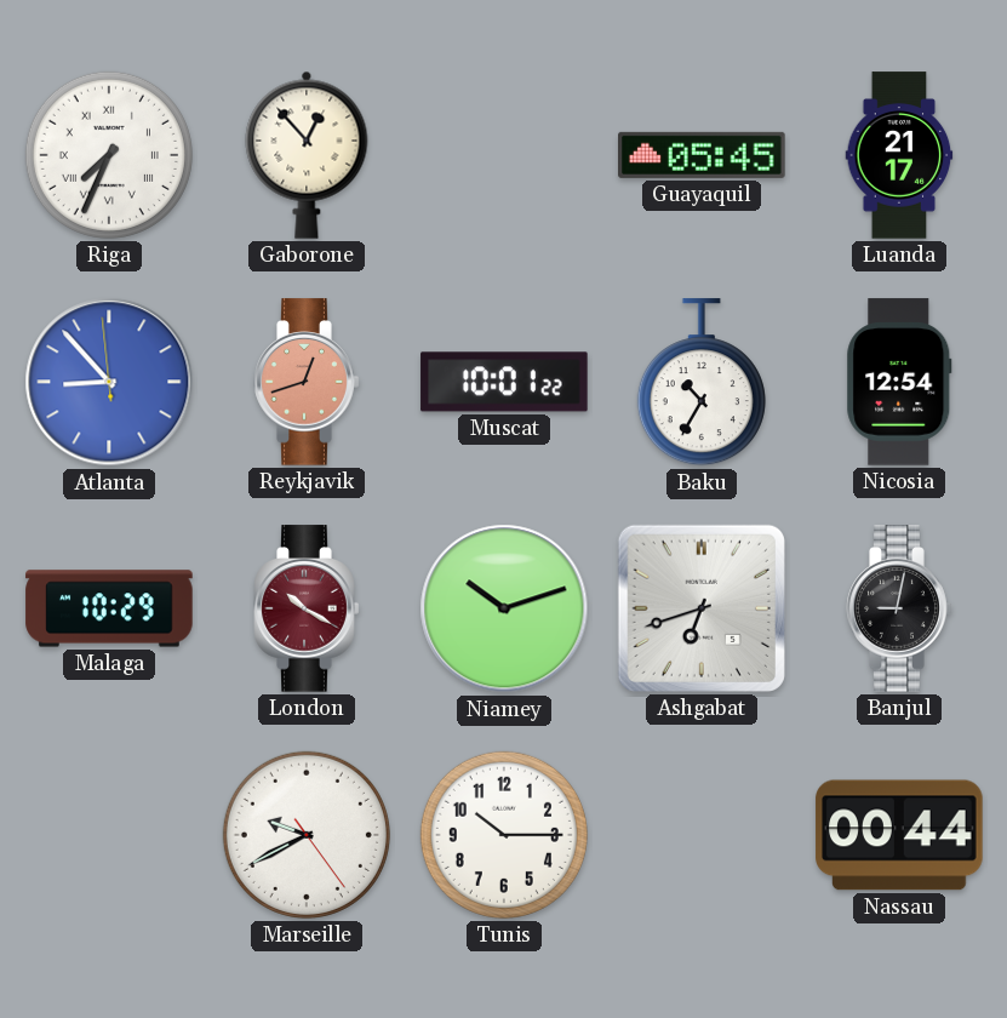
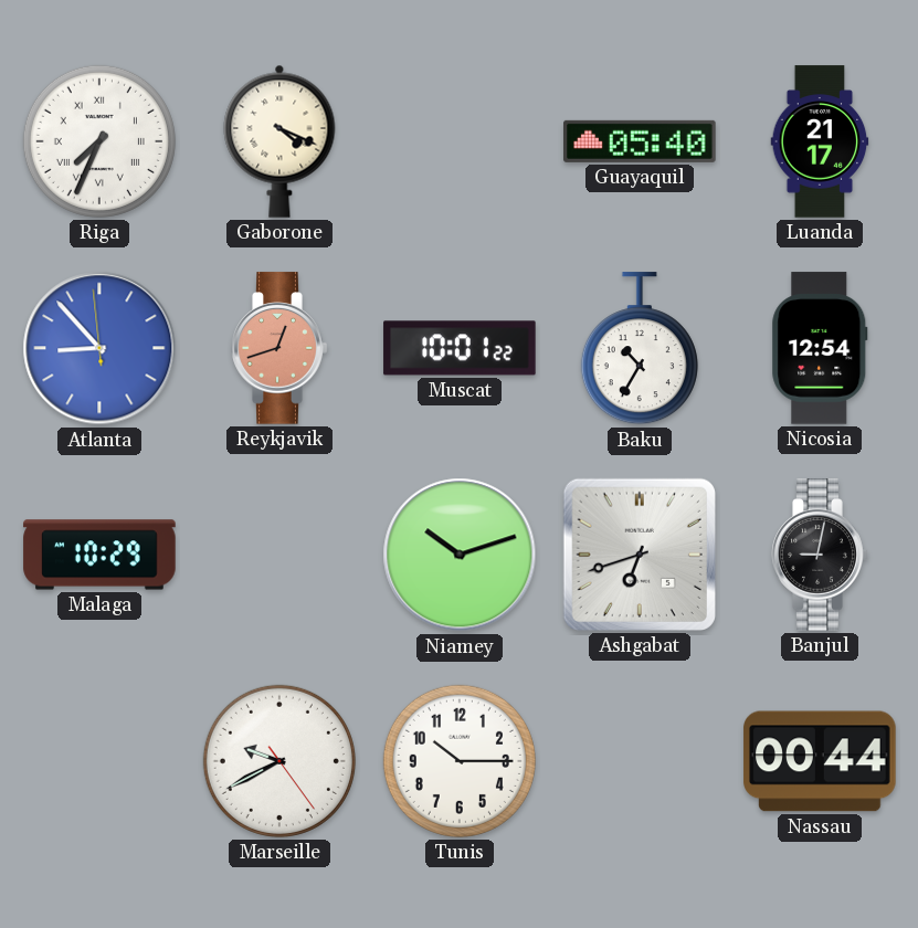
Gaborone: 12:53 -> 4:19
Guayaquil: 05:45 -> 05:40
London: 10:20 -> none
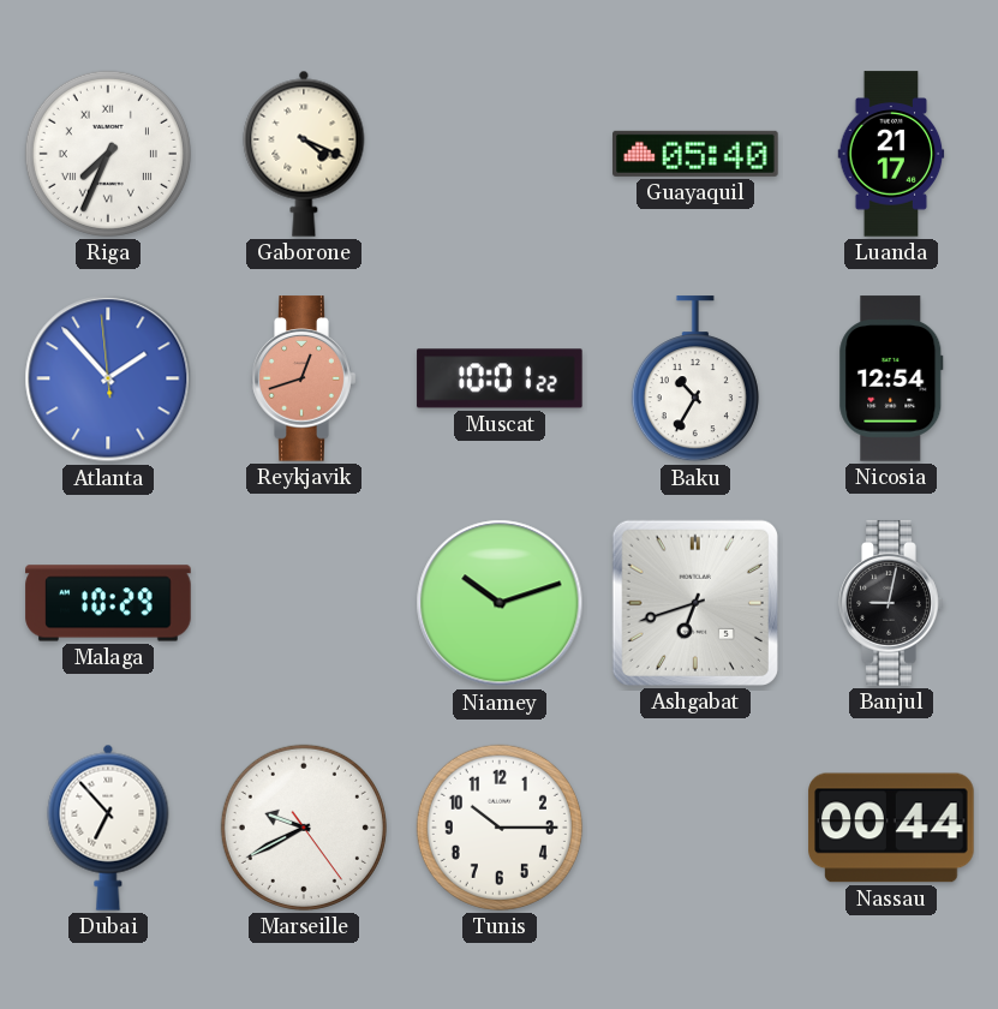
Atlanta: 8:52 -> 1:52
Dubai: none -> 6:53
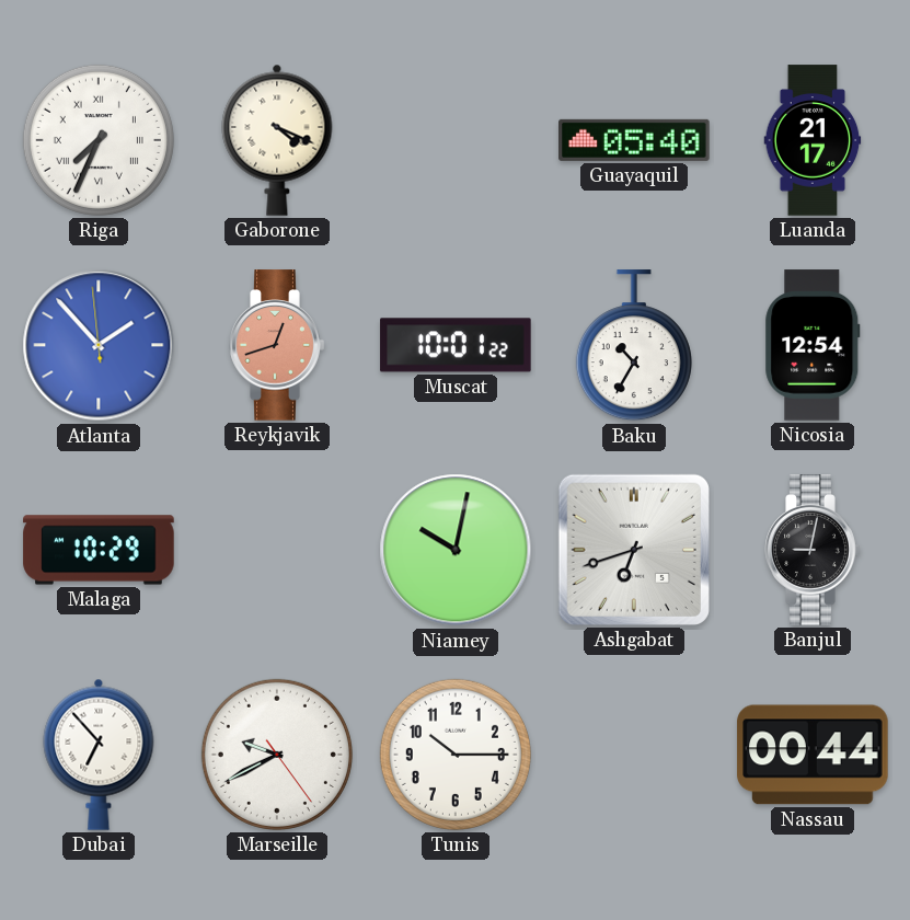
Niamey: 10:12 -> 10:02
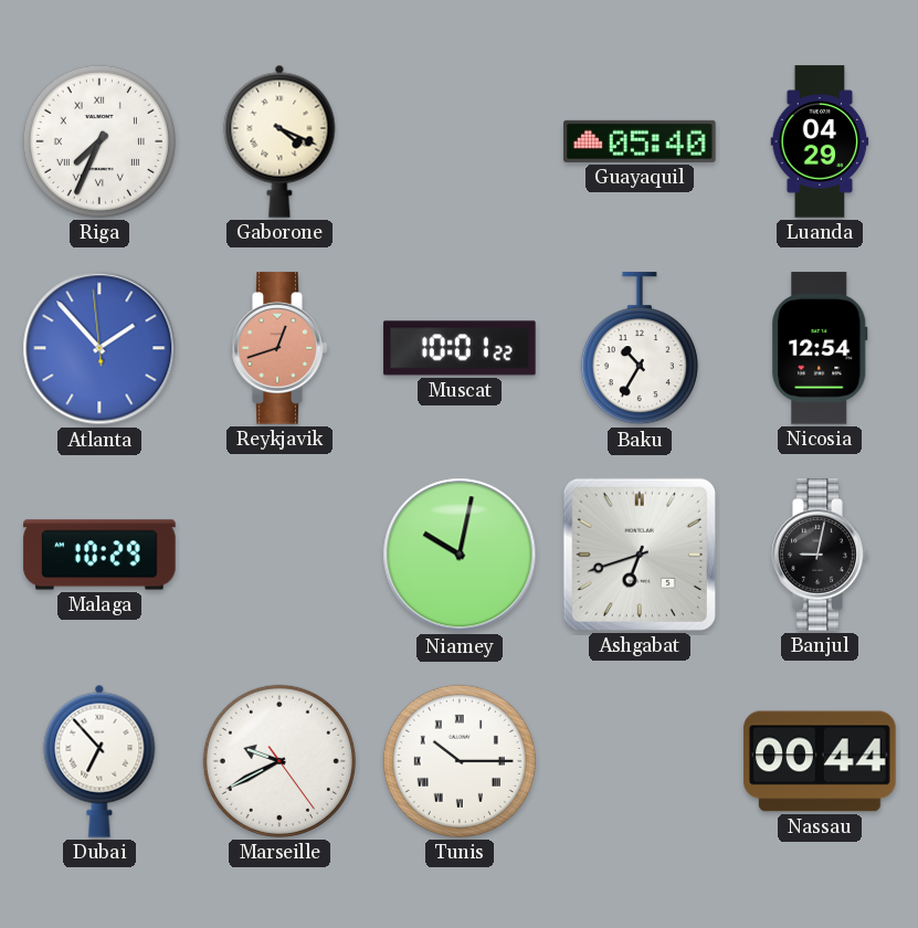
Luanda: 21:17 -> 04:29
Tunis numerals: Arabic -> Roman
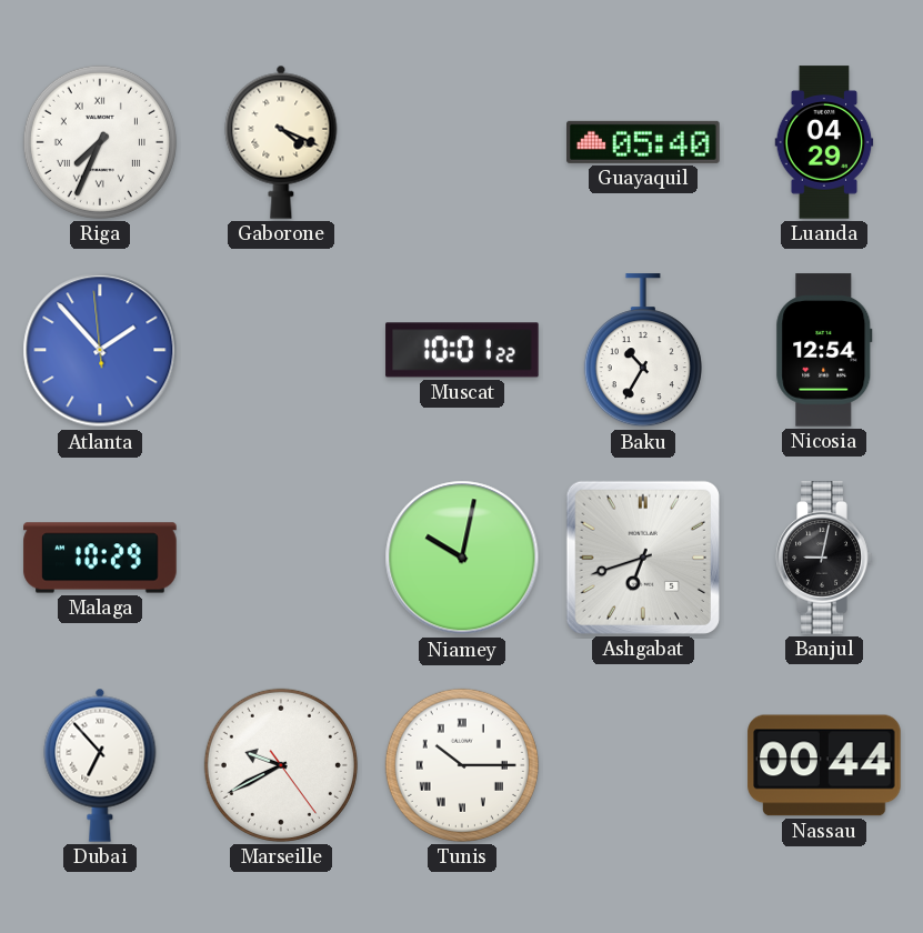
Reykjavik: 12:42 -> none
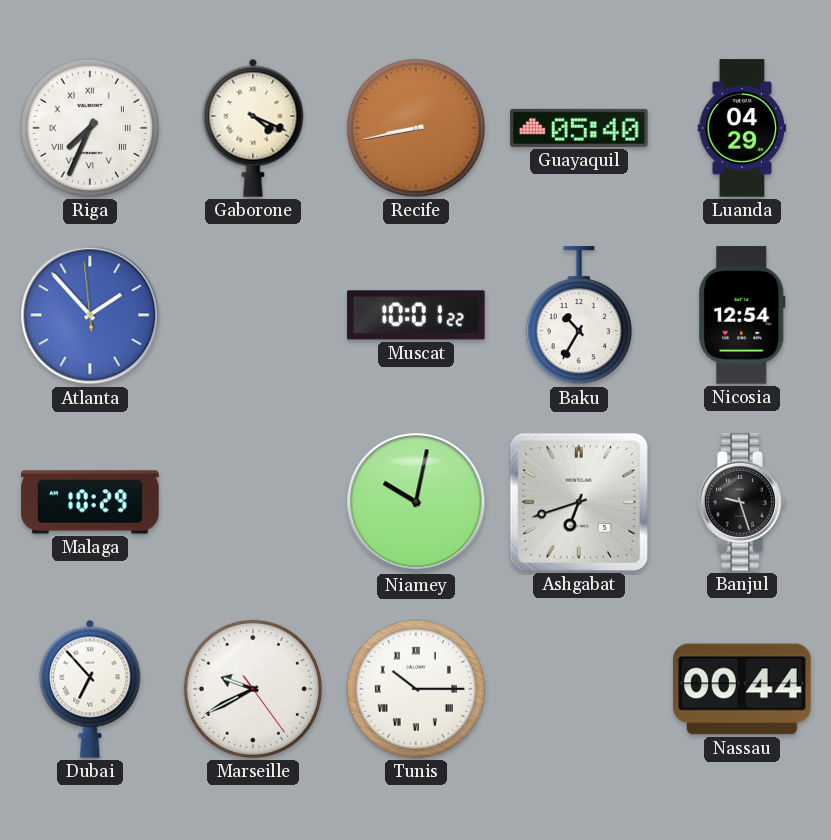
Recife: none -> 8:43
Banjul: 9:02 -> 9:27
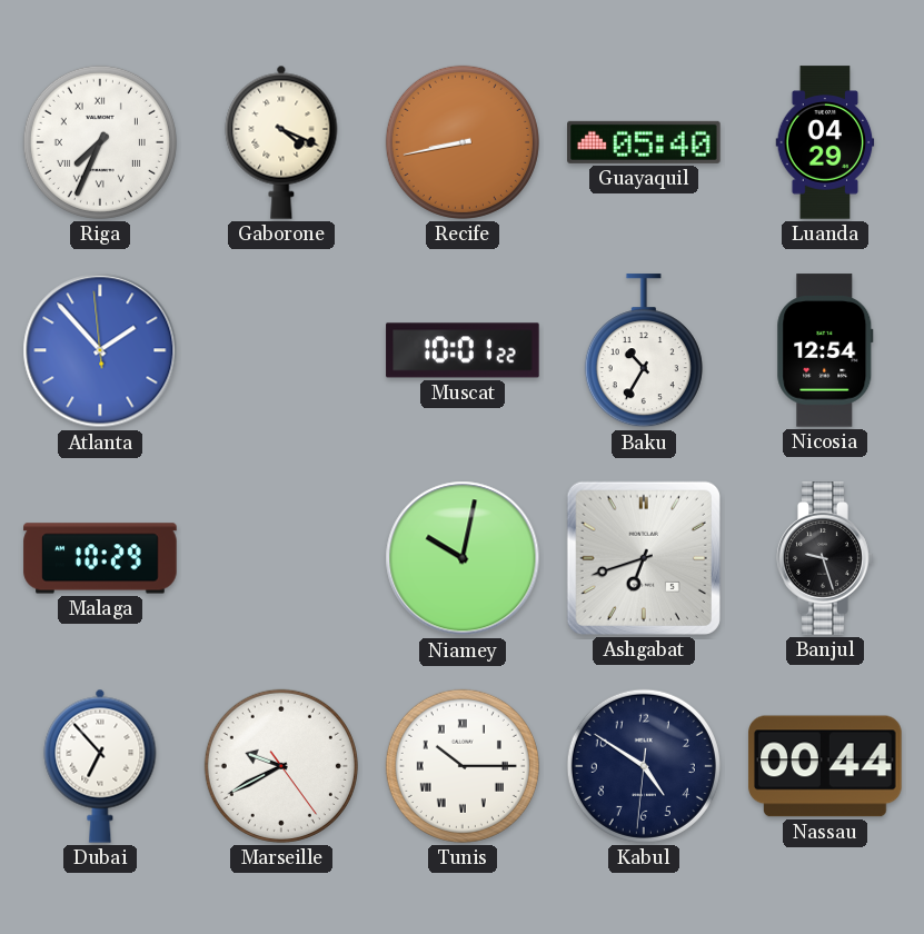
Kabul: none -> 4:50
